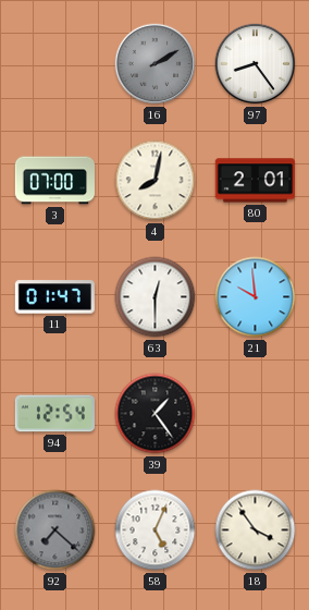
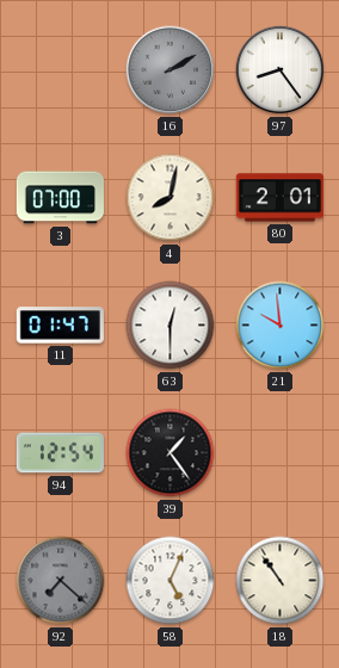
18: 3:54 -> 10:54
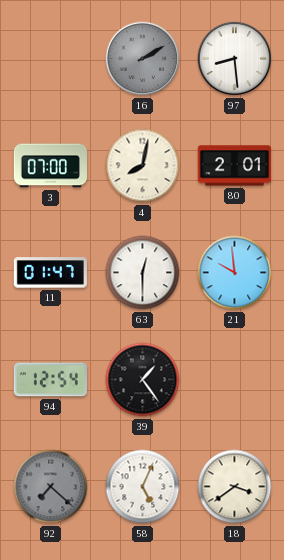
97: 8:24 -> 8:29
18: 10:54 -> 3:39
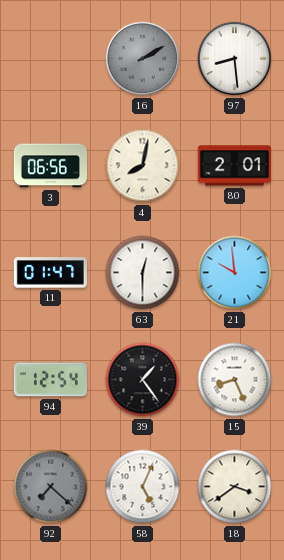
3: 07:00 -> 06:56
15: none -> 8:26
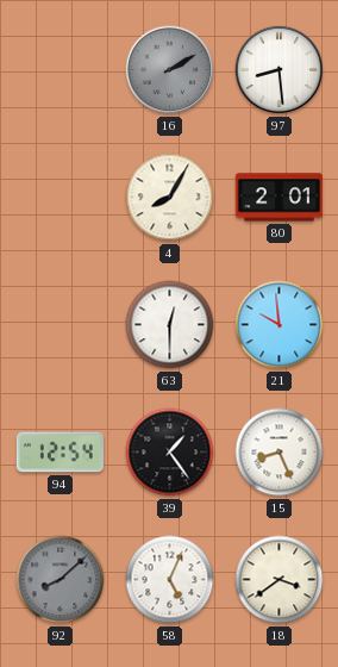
3: 06:56 -> none
4: 8:02 -> 8:05
11: 01:47 -> none
92: 7:22 -> 8:08
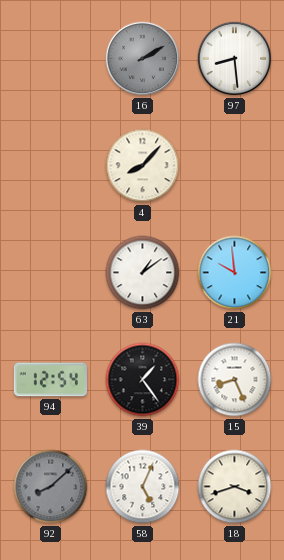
4: 8:05 -> 8:07
80: 2:01 -> none
63: 12:30 -> 1:09
18: 3:39 -> 3:42
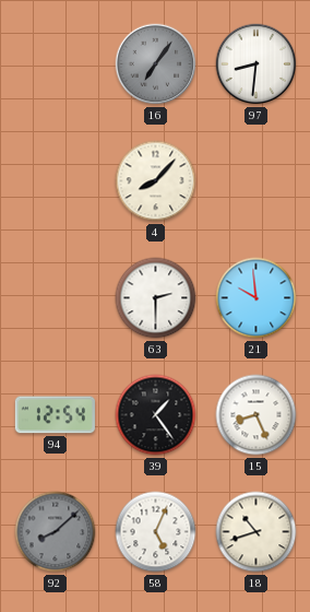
16: 2:10 -> 7:06
97: 8:29 -> 8:31
63: 1:09 -> 2:30
18: 3:42 -> 10:42
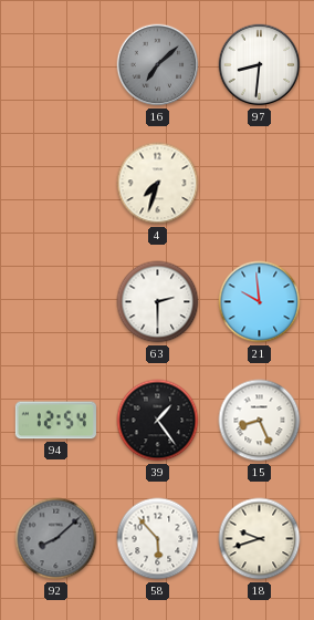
16: 7:06 -> 7:08
4: 8:07 -> 7:33
58: 5:04 -> 5:53
18: 10:42 -> 9:42
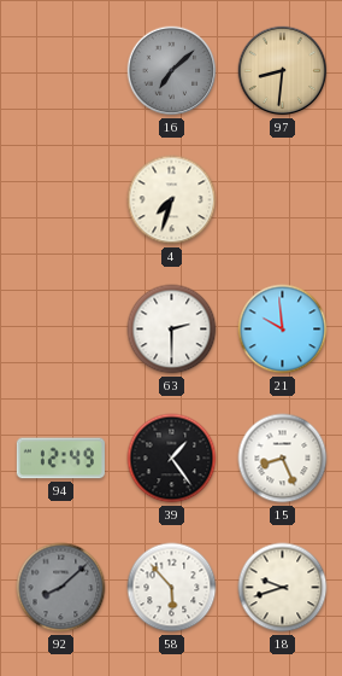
97 dial: white -> champagne
94: 12:54 -> 12:49
